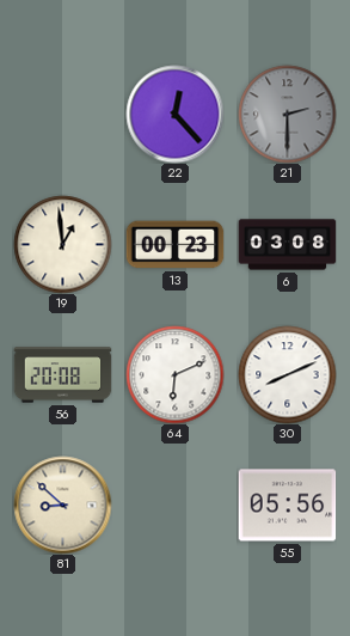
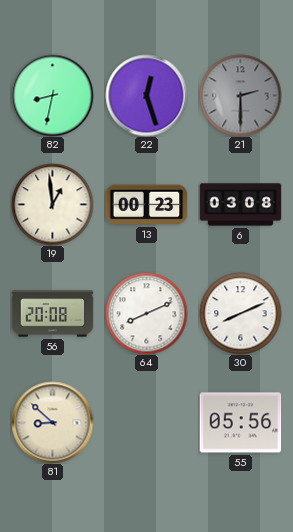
82: none -> 8:32
22: 12:23 -> 12:27
64: 6:11 -> 8:11
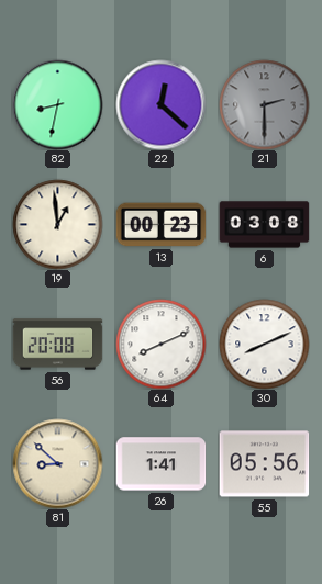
22: 12:27 -> 12:22
26: none -> 1:41
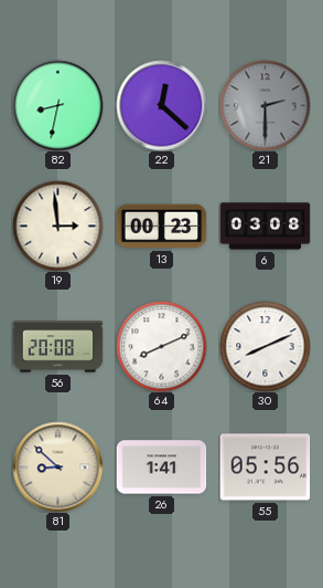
19: 12:59 -> 2:59
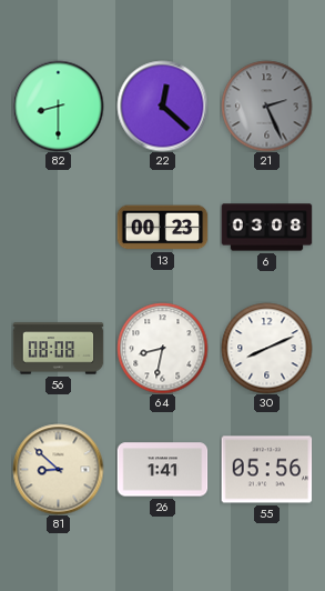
82: 8:32 -> 8:30
21: 2:30 -> 2:26
19: 2:59 -> none
56: 20:08 -> 08:08
64: 8:11 -> 8:32
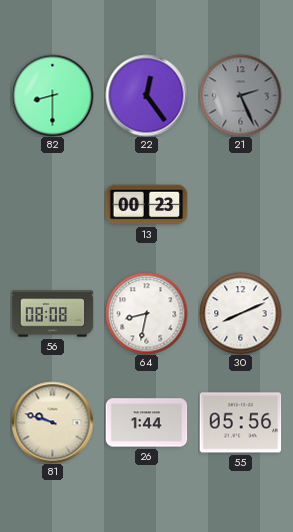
22: 12:22 -> 12:24
6: 03:08 -> none
81: 8:52 -> 9:48
26: 1:41 -> 1:44
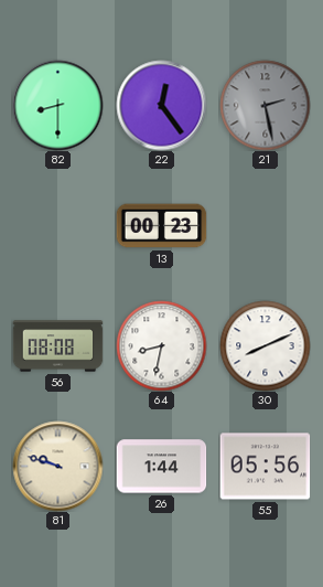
21: 2:26 -> 2:28
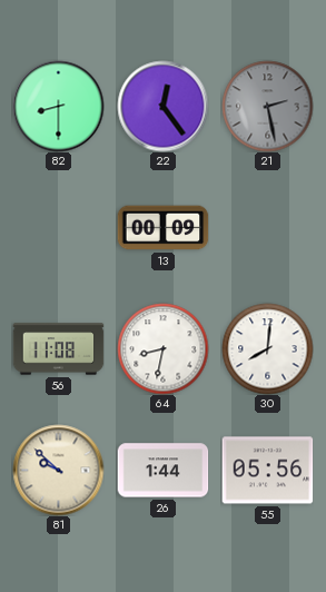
13: 00:23 -> 00:09
56: 08:08 -> 11:08
30: 8:11 -> 8:01
81: 9:48 -> 9:52
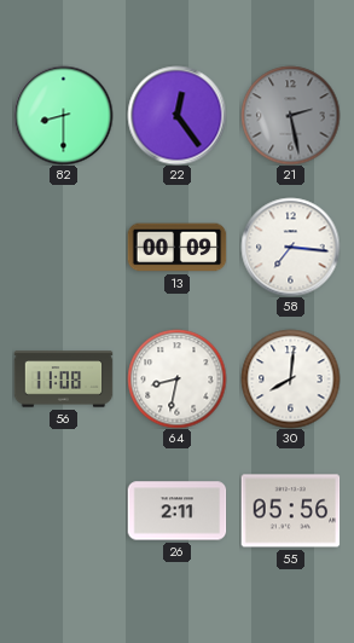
58: none -> 7:16
81: 9:52 -> none
26: 1:44 -> 2:11
